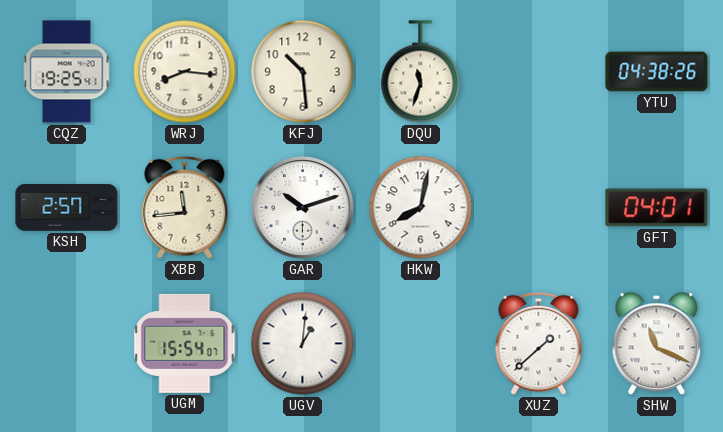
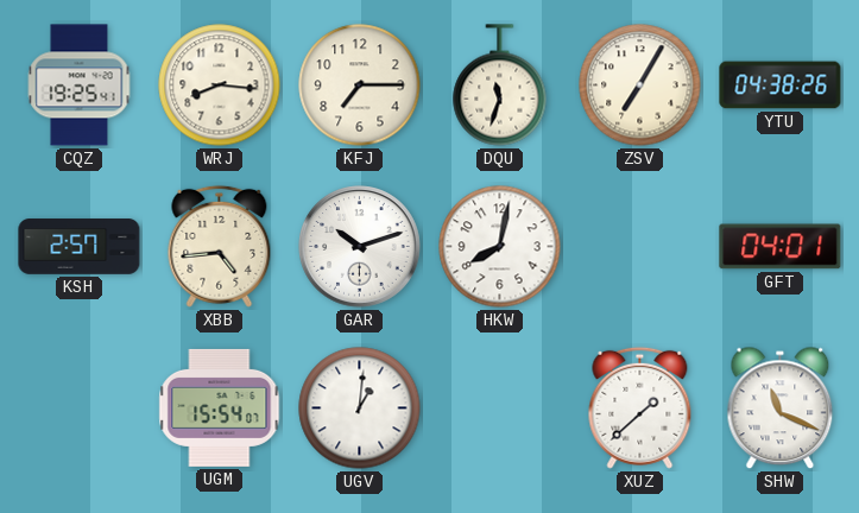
KFJ: 10:29 -> 7:15
ZSV: none -> 7:05
XBB: 11:44 -> 4:44
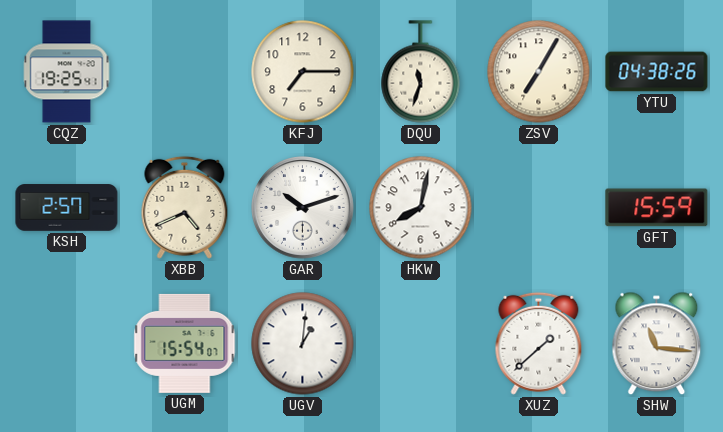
WRJ: 8:16 -> none
XBB: 4:44 -> 4:41
GFT: 04:01 -> 15:59
SHW: 11:19 -> 11:16
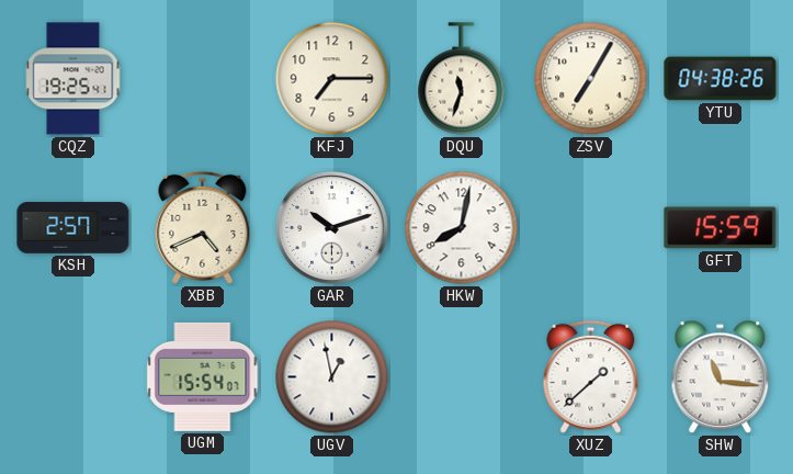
UGV: 1:01 -> 12:58
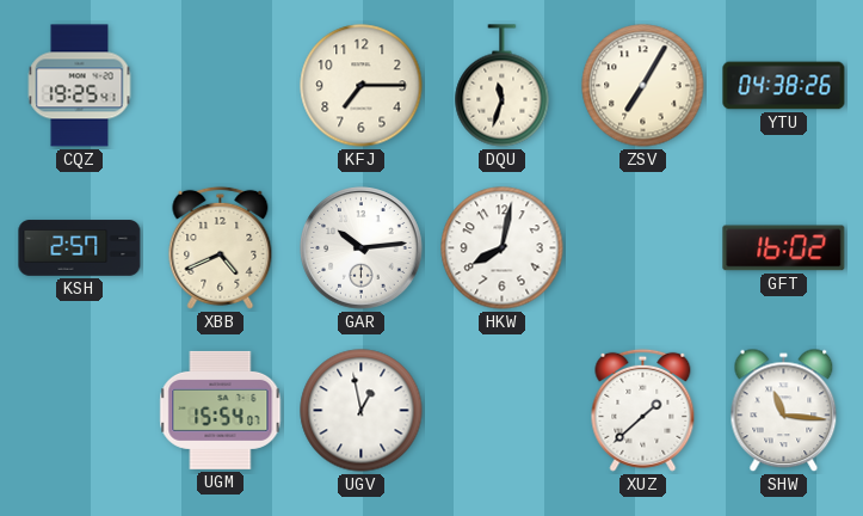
GAR: 10:12 -> 10:14
GFT: 15:59 -> 16:02
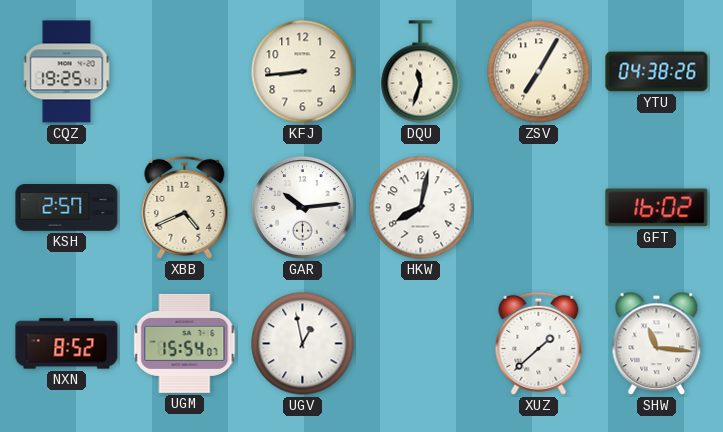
KFJ: 7:15 -> 8:44
NXN: none -> 8:52
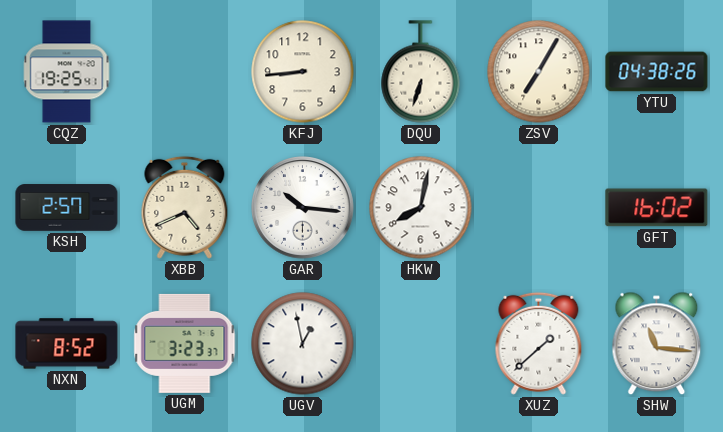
DQU: 11:33 -> 6:33
GAR: 10:14 -> 10:16
UGM: 15:54 -> 3:23
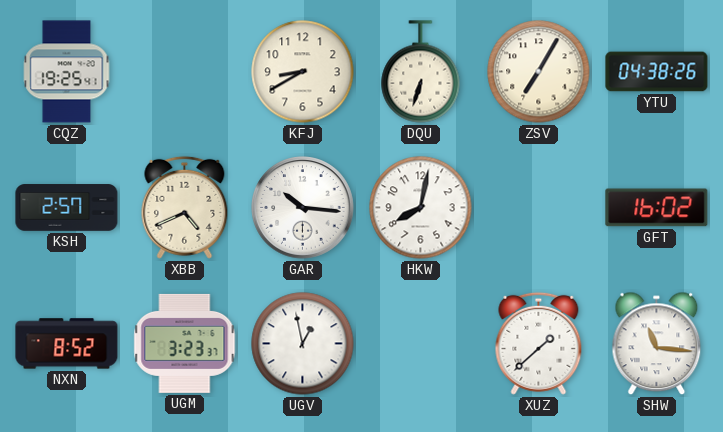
KFJ: 8:44 -> 8:40
